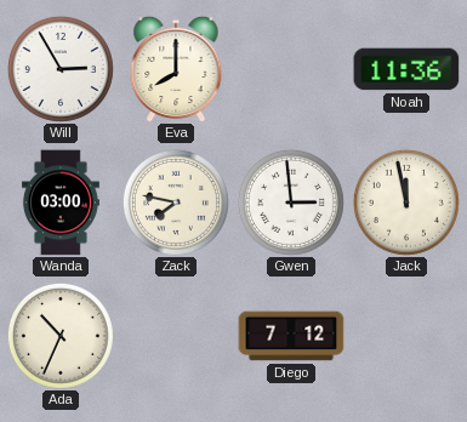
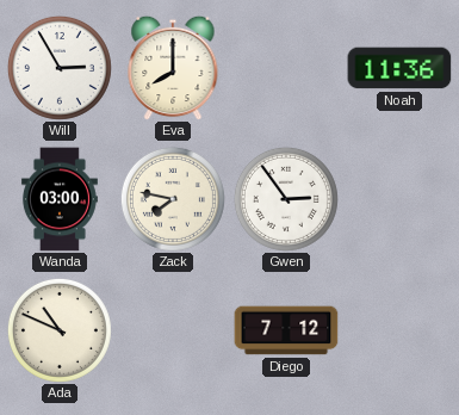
Gwen: 2:59 -> 2:54
Jack: 11:58 -> none
Ada: 10:34 -> 10:49
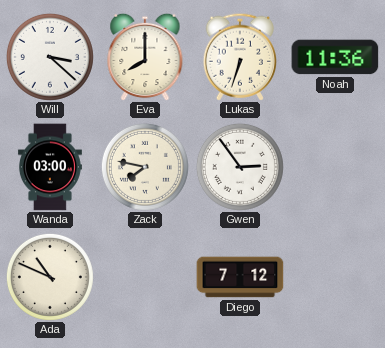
Will: 2:55 -> 3:22
Lukas: none -> 6:33
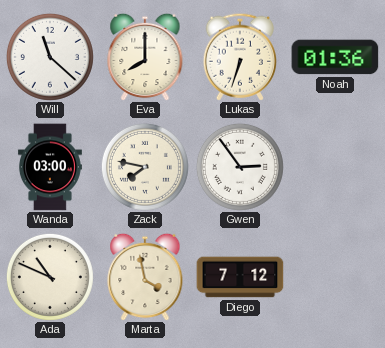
Will: 3:22 -> 11:22
Noah: 11:36 -> 01:36
Marta: none -> 3:58
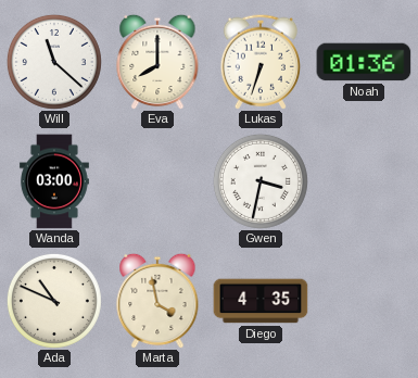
Zack: 7:47 -> none
Gwen: 2:54 -> 3:32
Diego: 7:12 -> 4:35
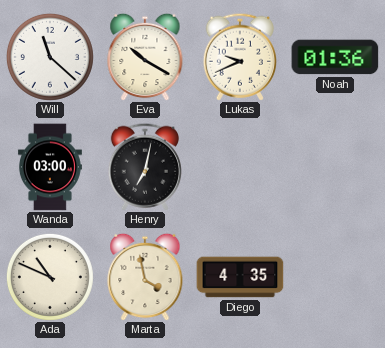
Eva: 8:00 -> 10:20
Lukas: 6:33 -> 9:41
Henry: none -> 7:02
Gwen: 3:32 -> none
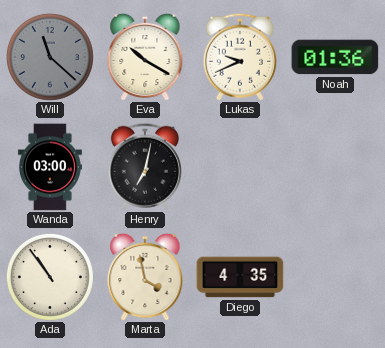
Will dial: white -> grey
Ada: 10:49 -> 10:54
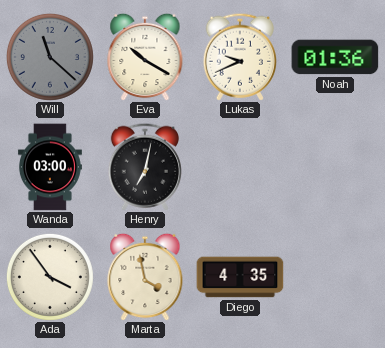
Ada: 10:54 -> 3:54
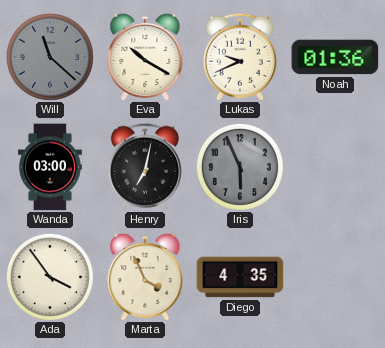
Iris: none -> 5:56
Marta: 3:58 -> 3:56
